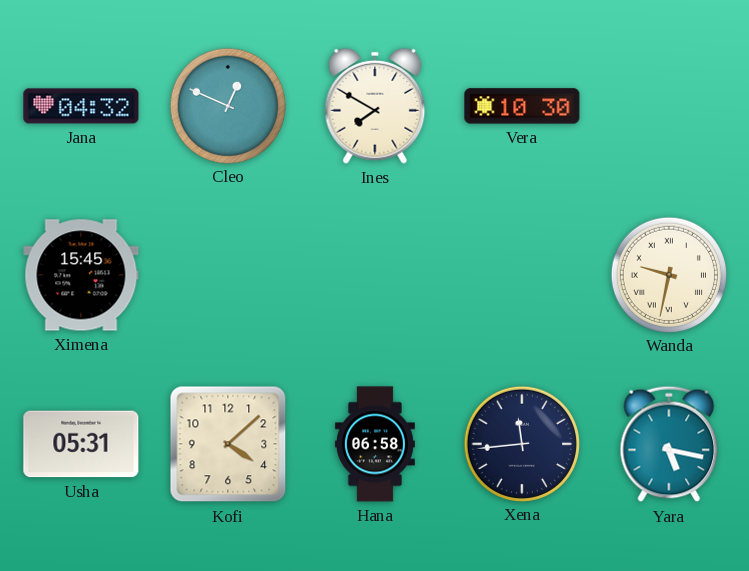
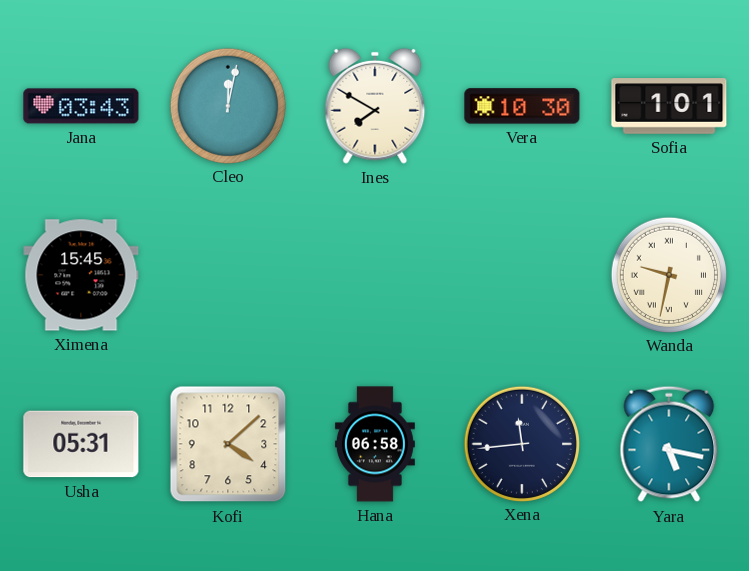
Jana: 04:32 -> 03:43
Cleo: 12:49 -> 12:02
Sofia: none -> 1:01
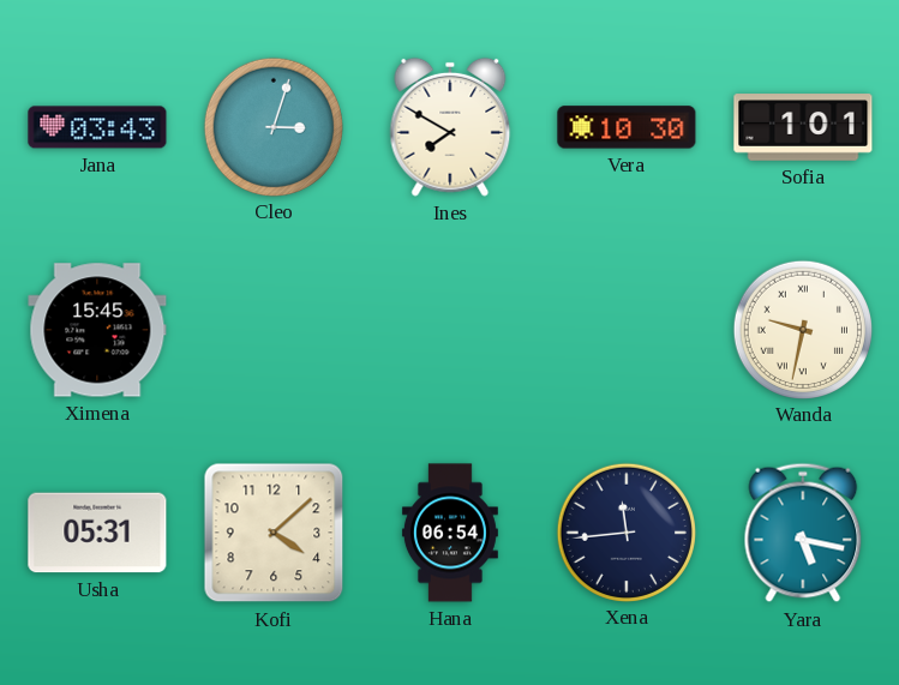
Cleo: 12:02 -> 3:03
Hana: 06:58 -> 06:54
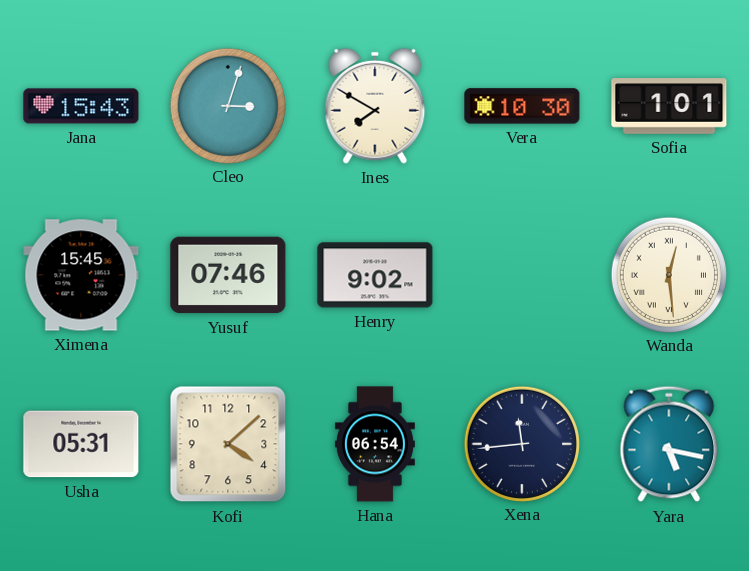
Jana: 03:43 -> 15:43
Yusuf: none -> 07:46
Henry: none -> 9:02
Wanda: 9:32 -> 12:29
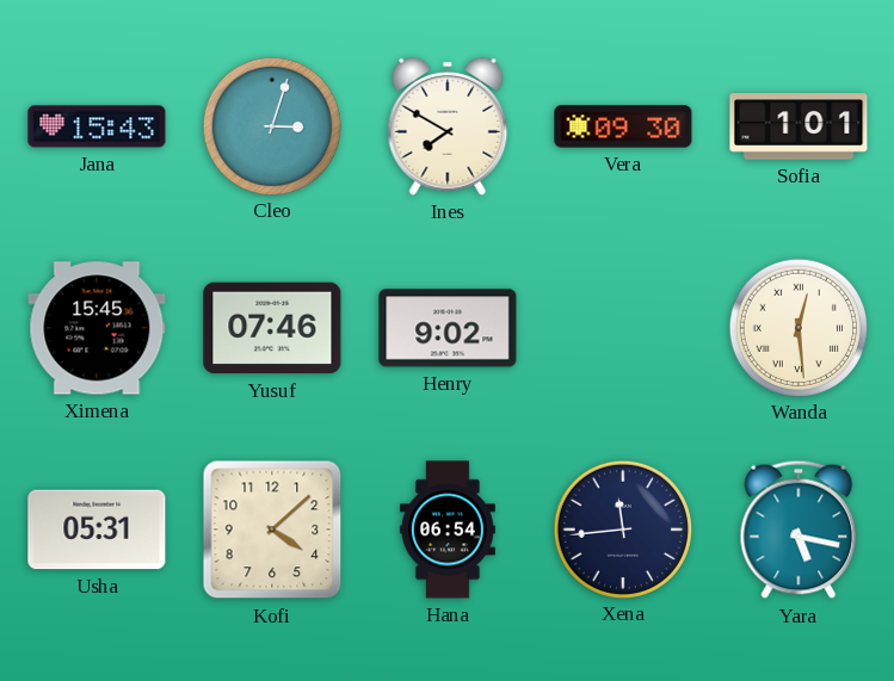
Vera: 10:30 -> 09:30
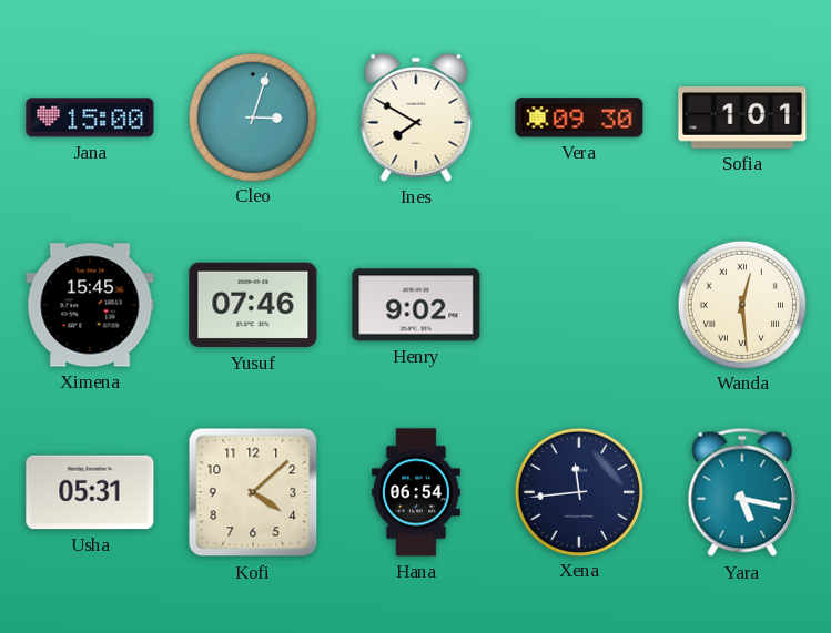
Jana: 15:43 -> 15:00
